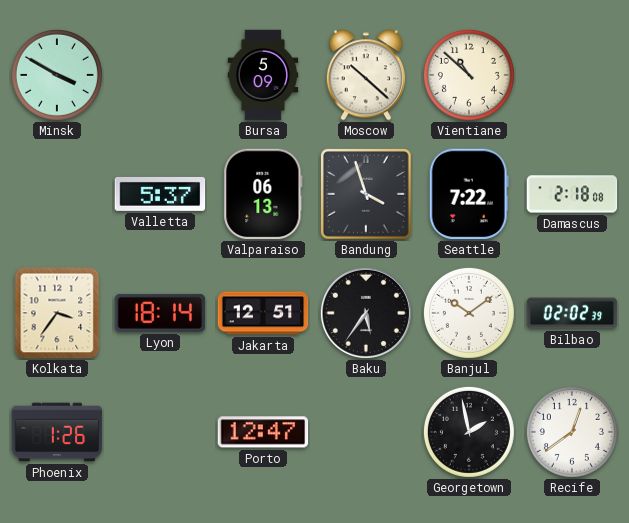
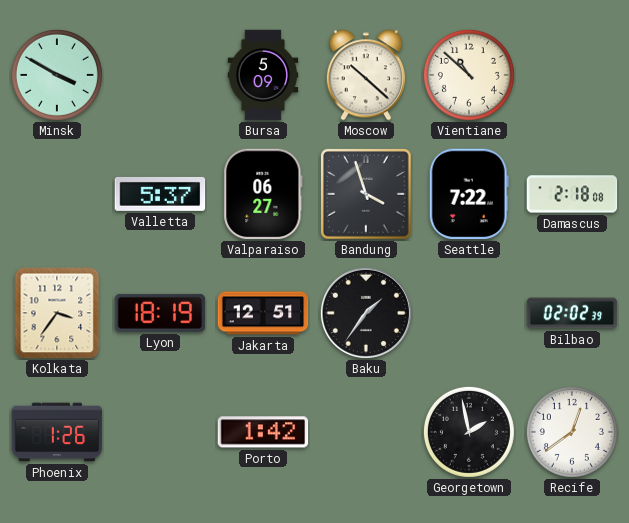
Valparaiso: 06:13 -> 06:27
Lyon: 18:14 -> 18:19
Baku: 5:36 -> 1:36
Banjul: 10:09 -> none
Porto: 12:47 -> 1:42
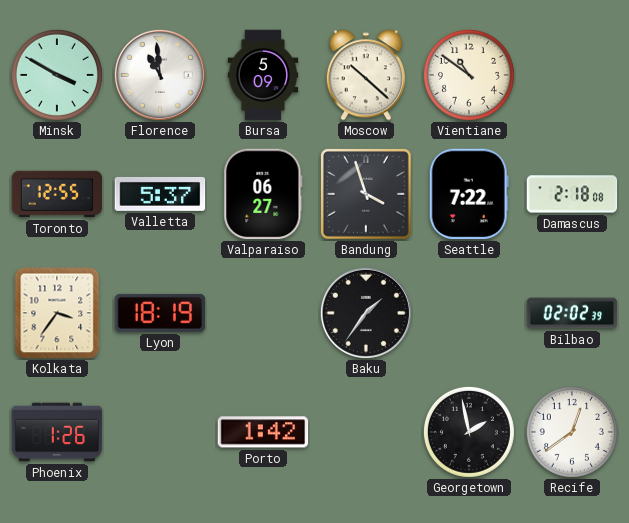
Florence: none -> 10:59
Vientiane: 10:52 -> 10:51
Toronto: none -> 12:55
Jakarta: 12:51 -> none
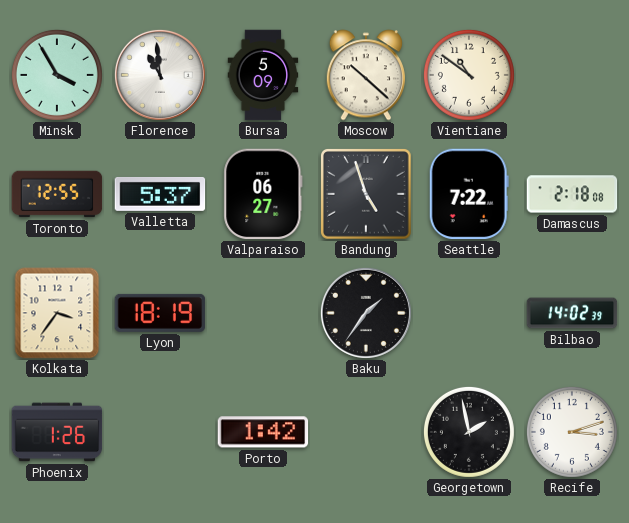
Minsk: 3:50 -> 3:55
Bandung: 3:57 -> 4:57
Bilbao: 02:02 -> 14:02
Recife: 12:39 -> 3:12
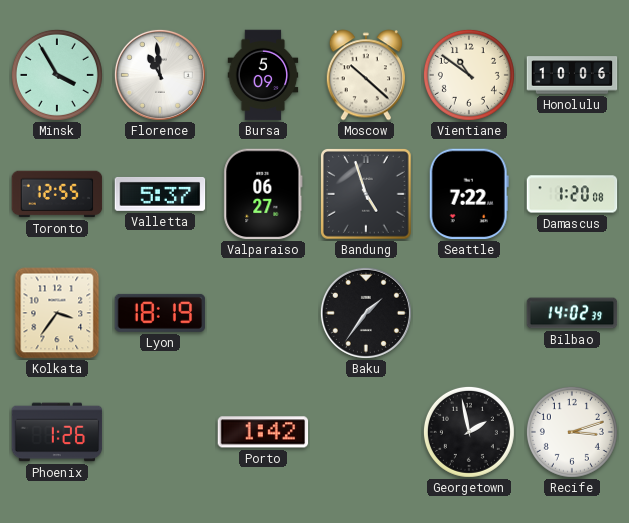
Honolulu: none -> 10:06
Damascus: 2:18 -> 1:20
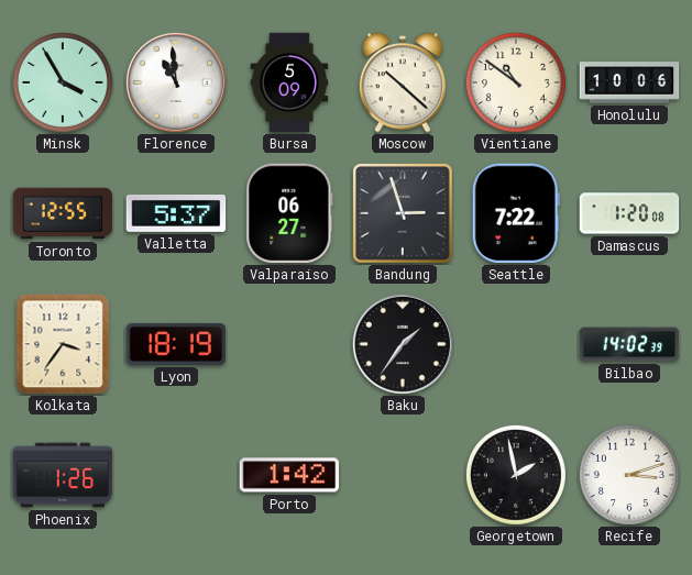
Bandung: 4:57 -> 2:57
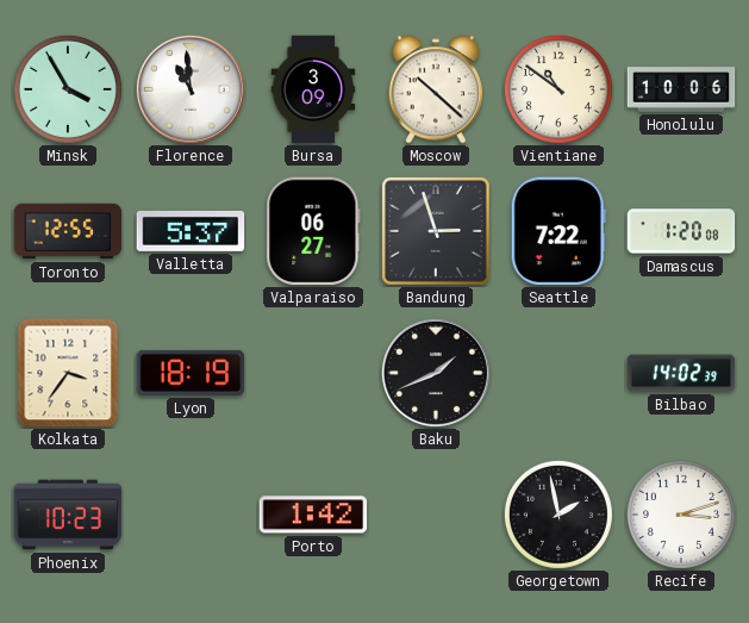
Bursa: 5:09 -> 3:09
Baku: 1:36 -> 1:41
Phoenix: 1:26 -> 10:23
